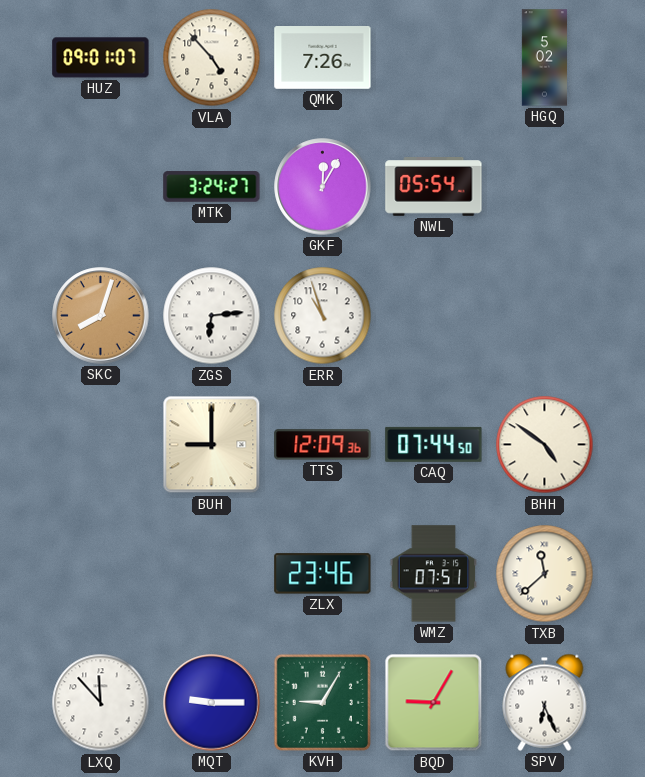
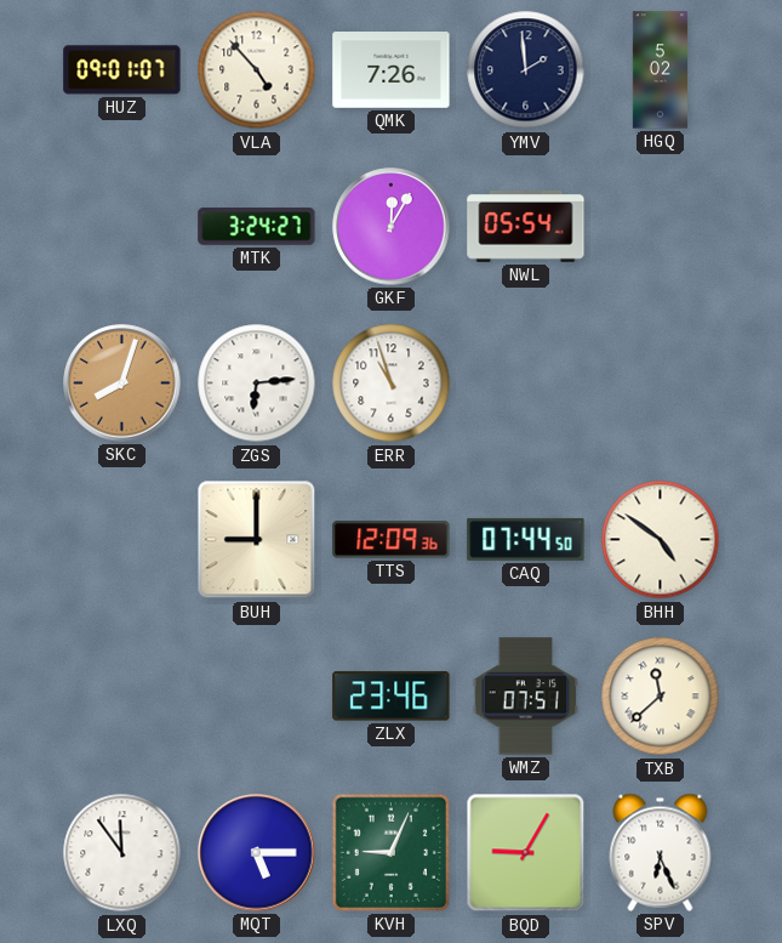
YMV: none -> 1:59
LXQ: 11:53 -> 11:54
MQT: 9:15 -> 5:15
KVH: 9:05 -> 9:04
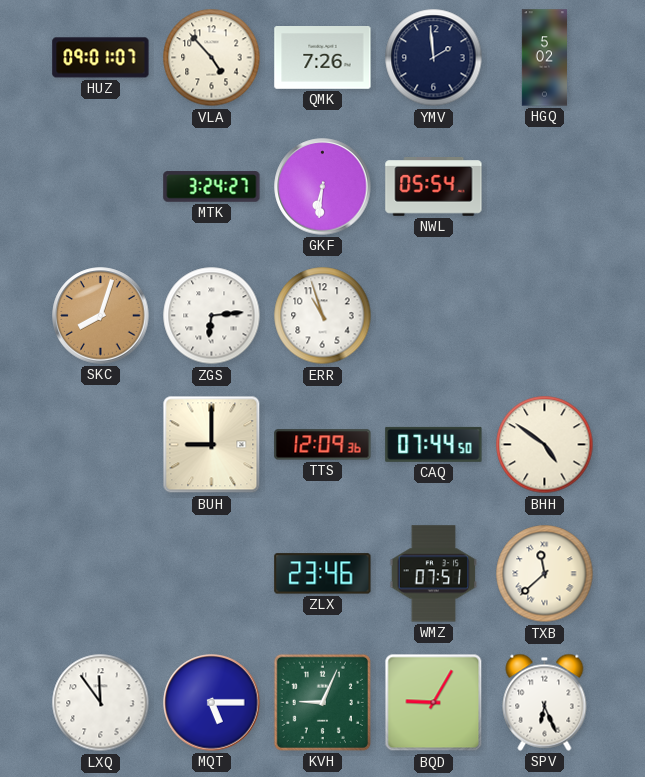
GKF: 12:05 -> 6:31
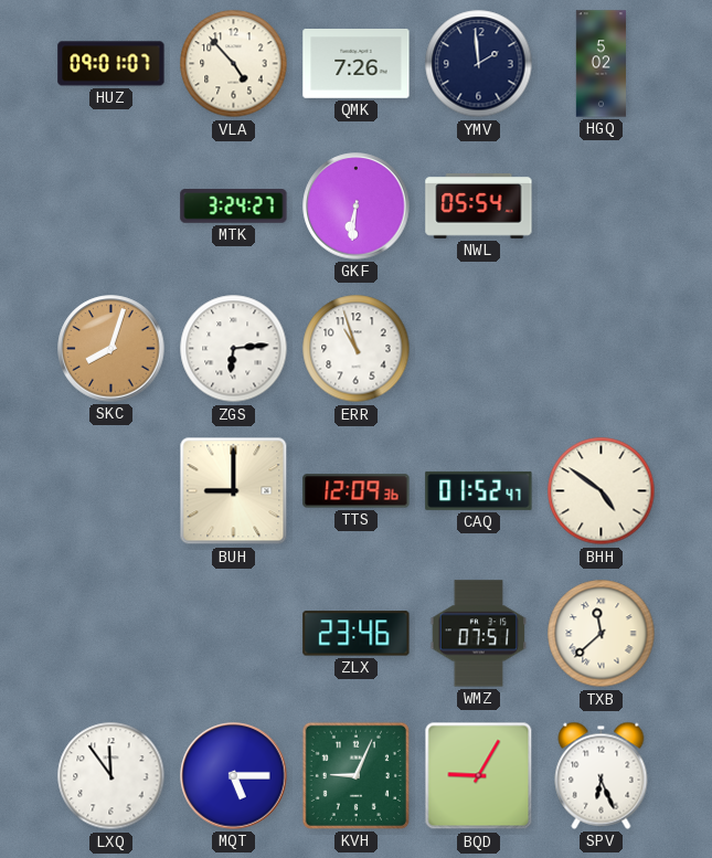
CAQ: 07:44 -> 01:52
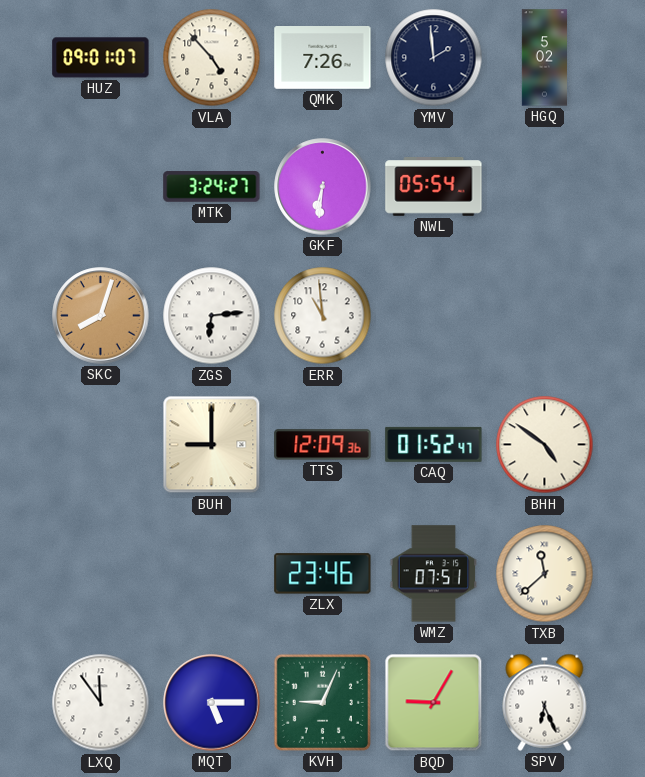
ERR: 10:57 -> 10:59
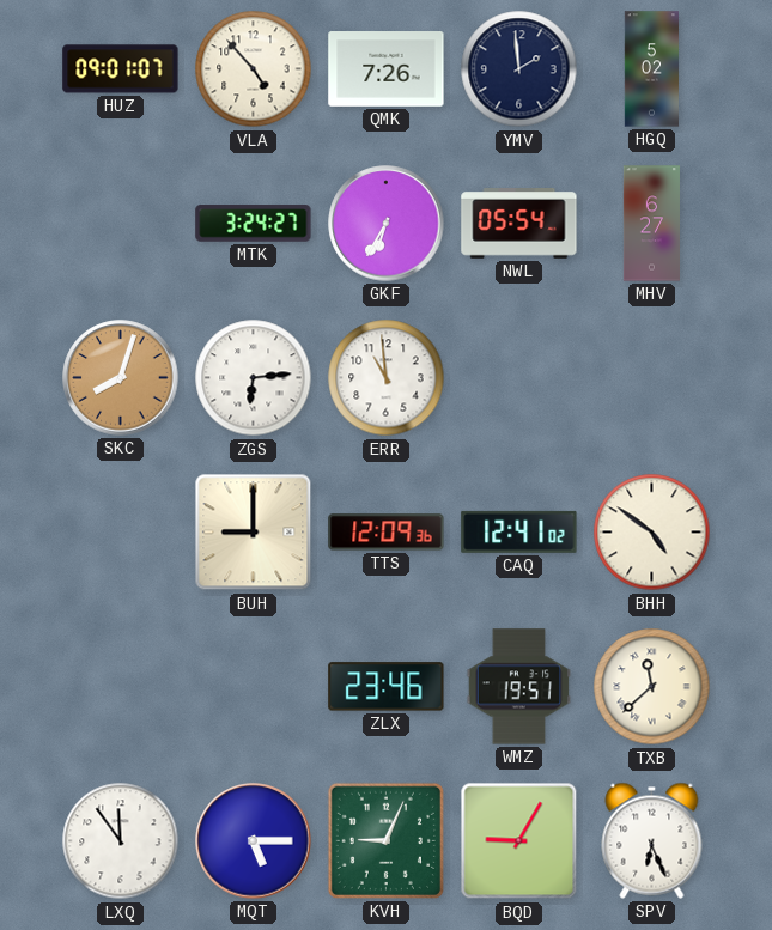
GKF: 6:31 -> 6:35
MHV: none -> 6:27
CAQ: 01:52 -> 12:41
WMZ: 07:51 -> 19:51
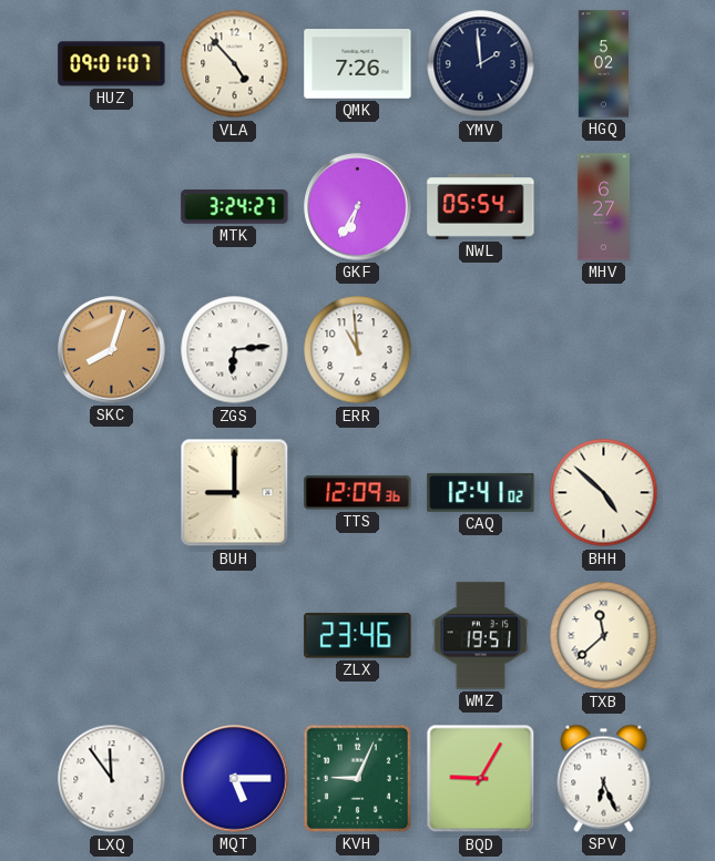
BHH: 4:51 -> 4:52
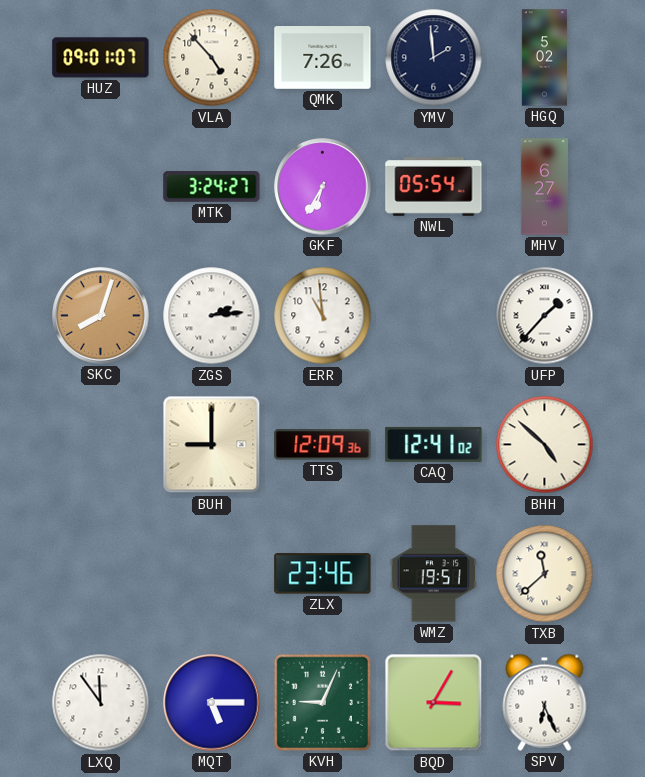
ZGS: 6:14 -> 2:14
UFP: none -> 1:37
BQD: 9:05 -> 3:05
